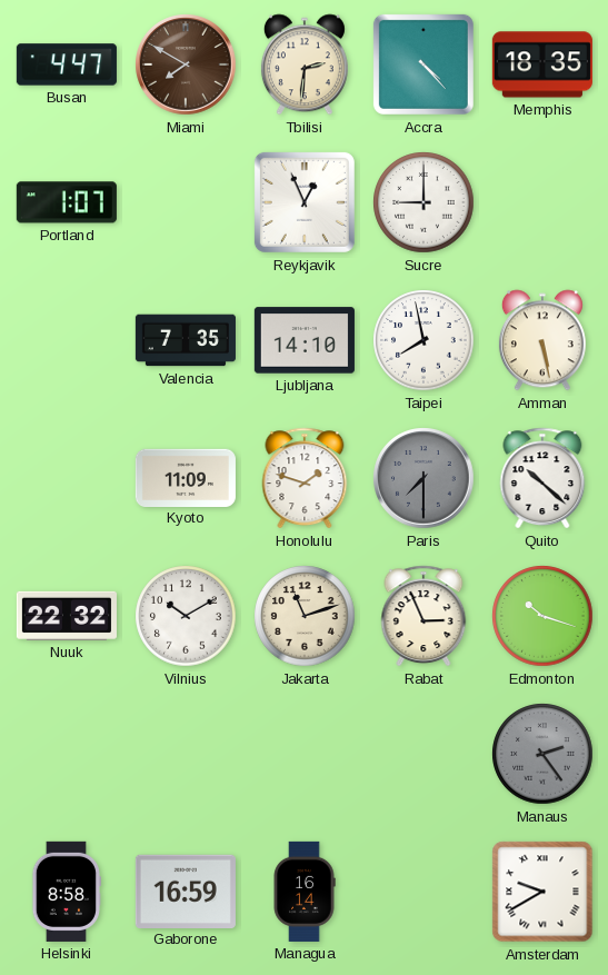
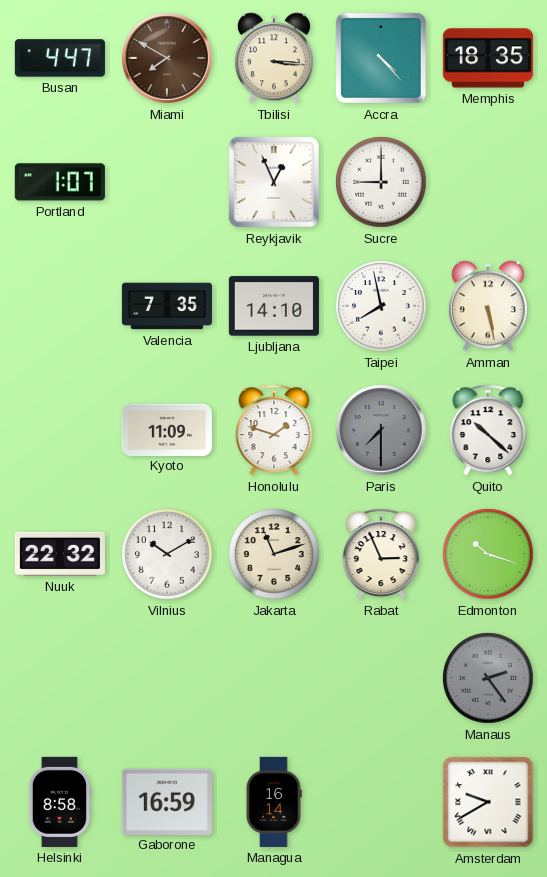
Tbilisi: 2:31 -> 3:16
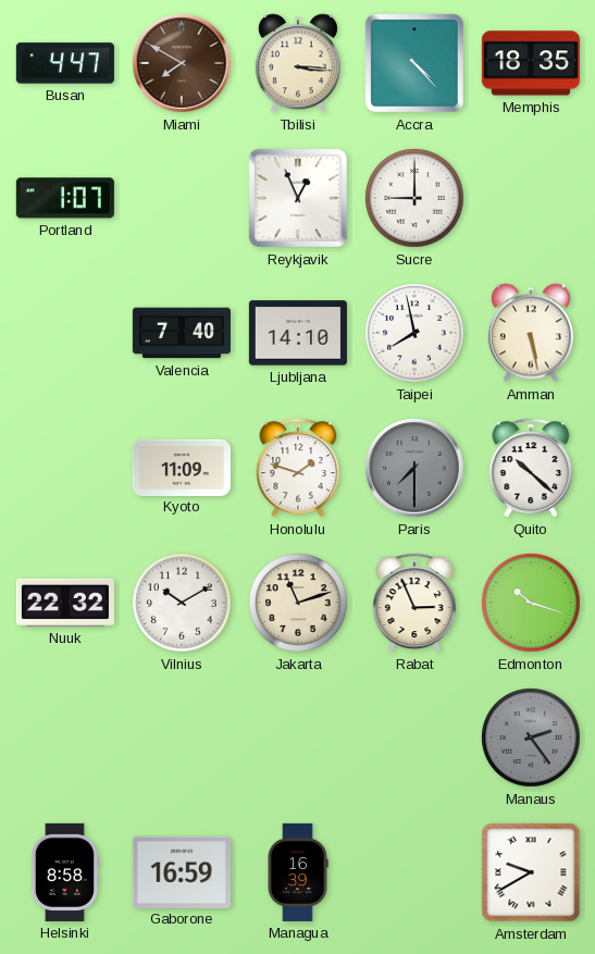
Valencia: 7:35 -> 7:40
Managua: 16:14 -> 16:39
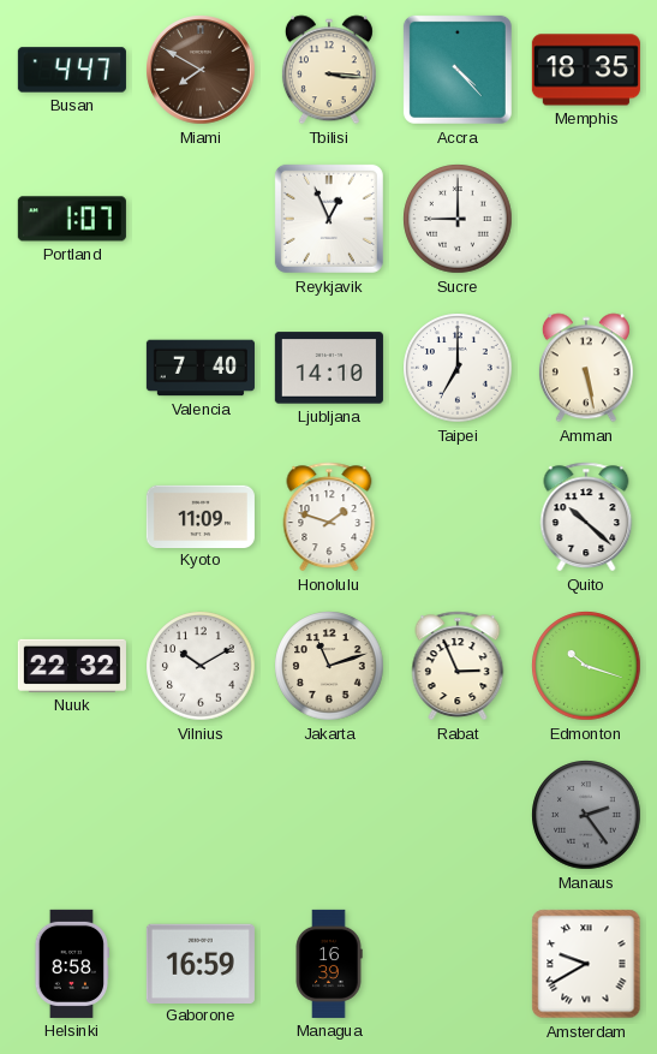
Taipei: 7:58 -> 7:00
Paris: 7:30 -> none
